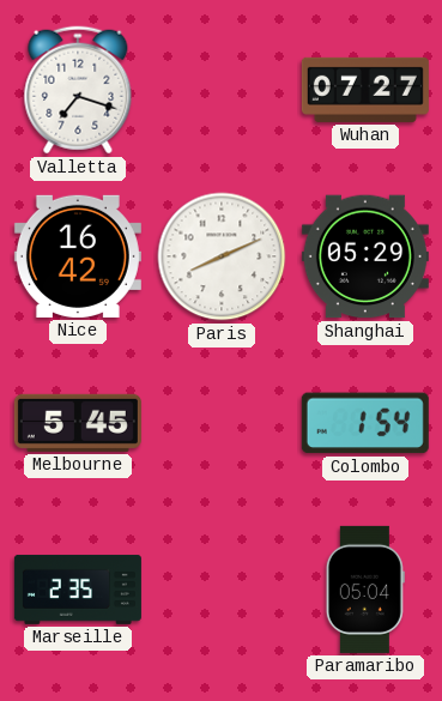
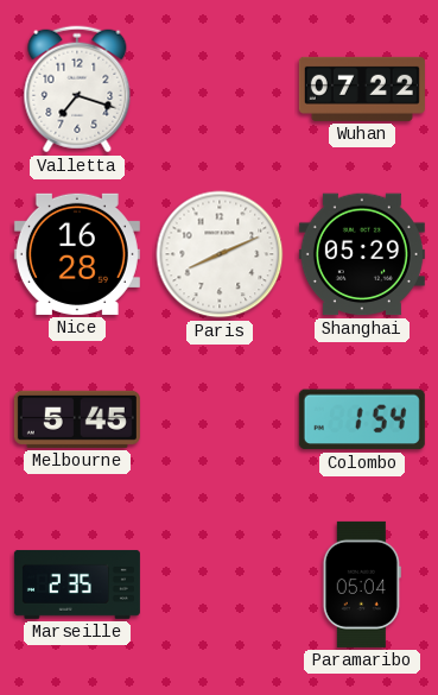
Wuhan: 07:27 -> 07:22
Nice: 16:42 -> 16:28
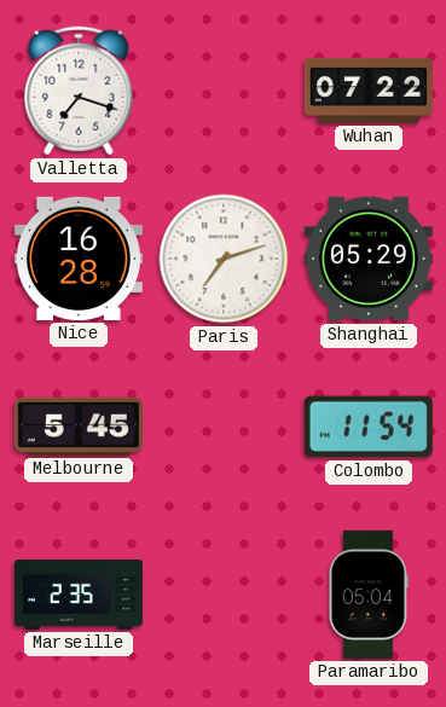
Paris: 8:11 -> 7:12
Colombo: 1:54 -> 11:54
